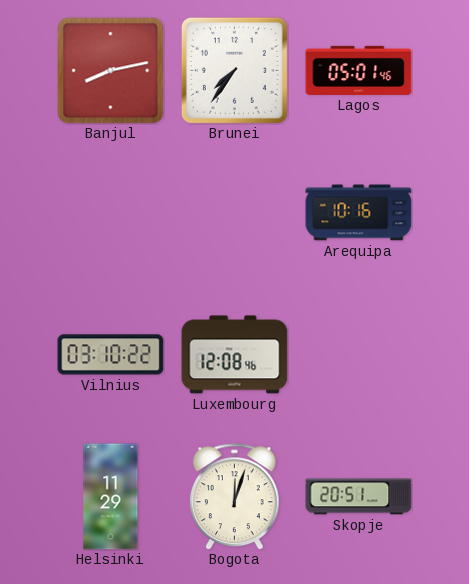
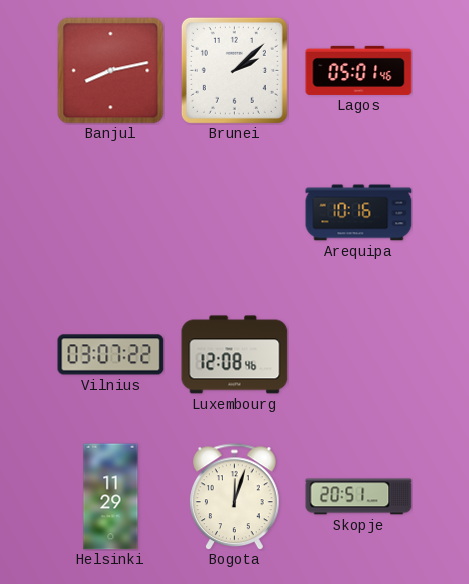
Brunei: 7:36 -> 2:08
Vilnius: 03:10 -> 03:07
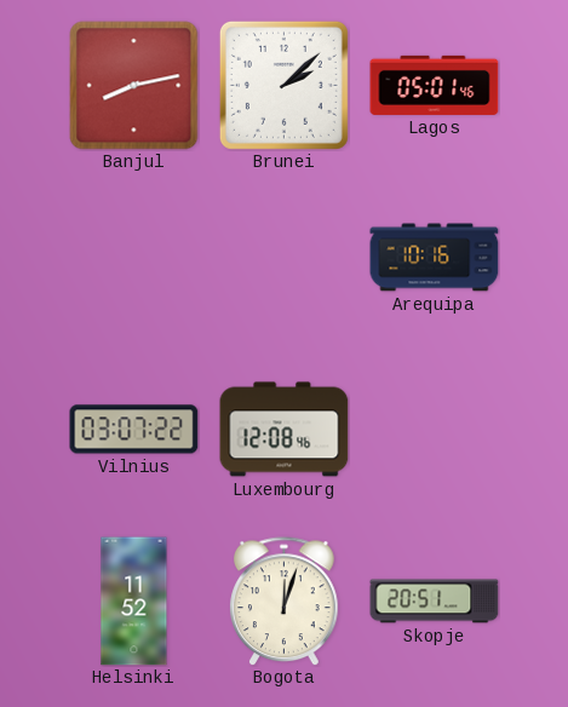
Helsinki: 11:29 -> 11:52
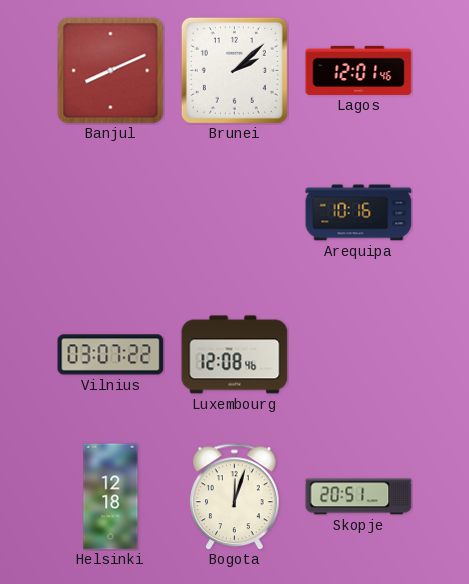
Banjul: 8:13 -> 8:11
Lagos: 05:01 -> 12:01
Helsinki: 11:52 -> 12:18
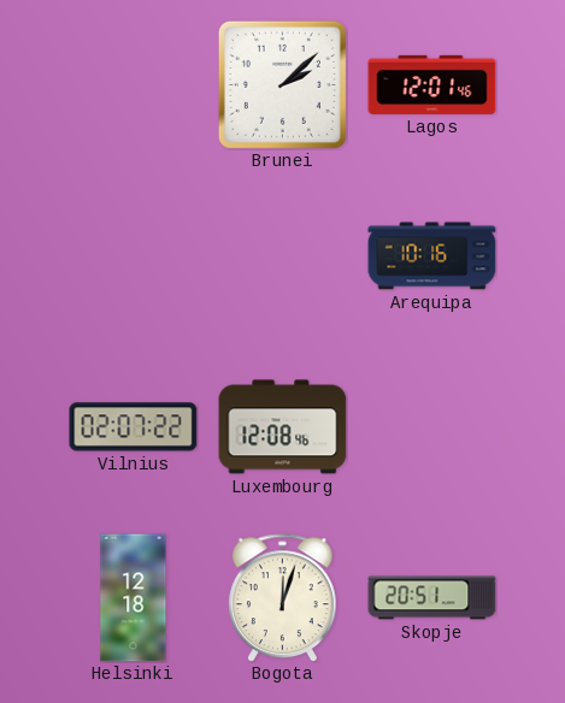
Banjul: 8:11 -> none
Vilnius: 03:07 -> 02:07
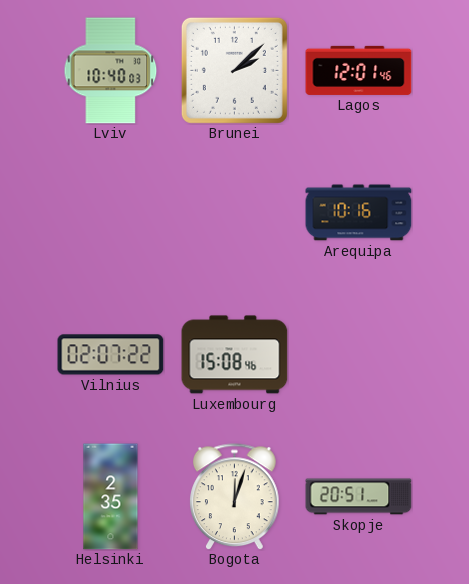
Lviv: none -> 10:40
Luxembourg: 12:08 -> 15:08
Helsinki: 12:18 -> 2:35
